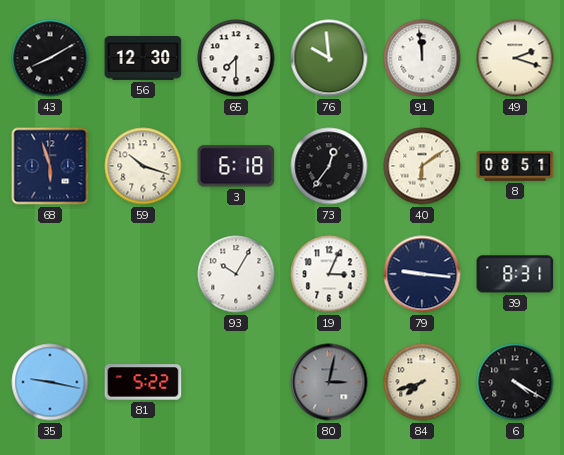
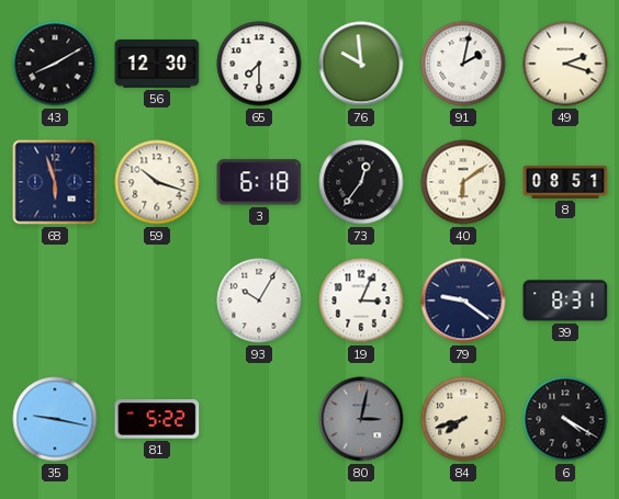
91: 11:59 -> 2:02
79: 9:16 -> 9:21
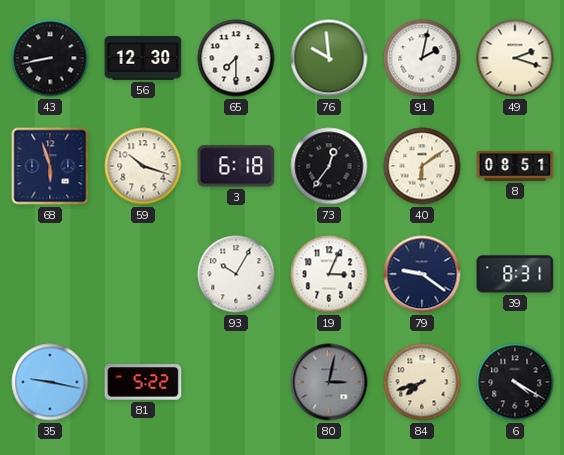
43: 8:10 -> 8:43
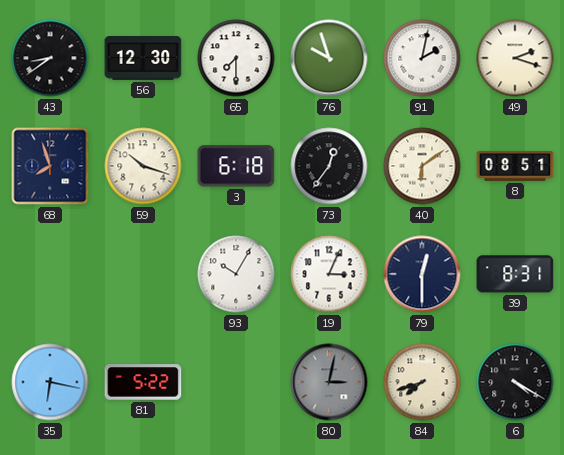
43: 8:43 -> 8:39
76: 9:59 -> 9:57
68: 5:57 -> 7:57
79: 9:21 -> 12:30
35: 9:17 -> 6:17
